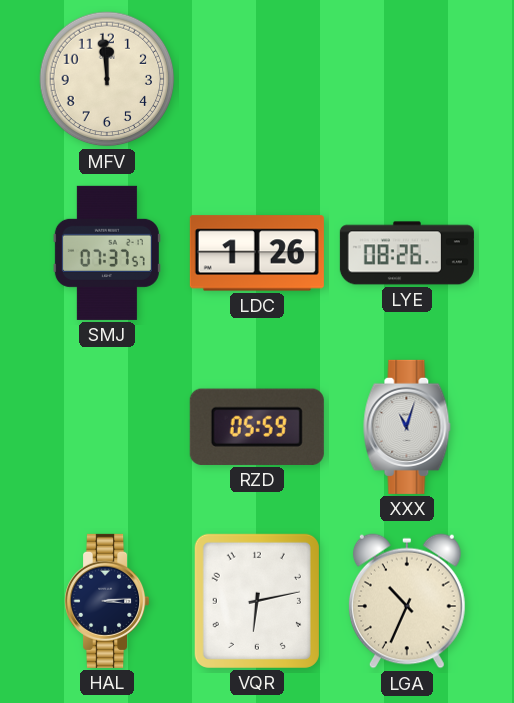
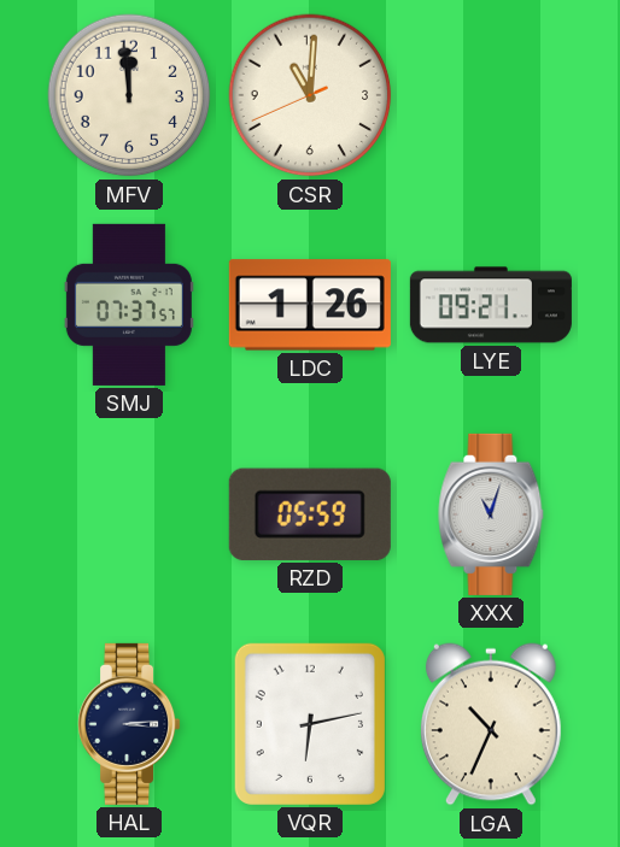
CSR: none -> 11:00
LYE: 08:26 -> 09:21
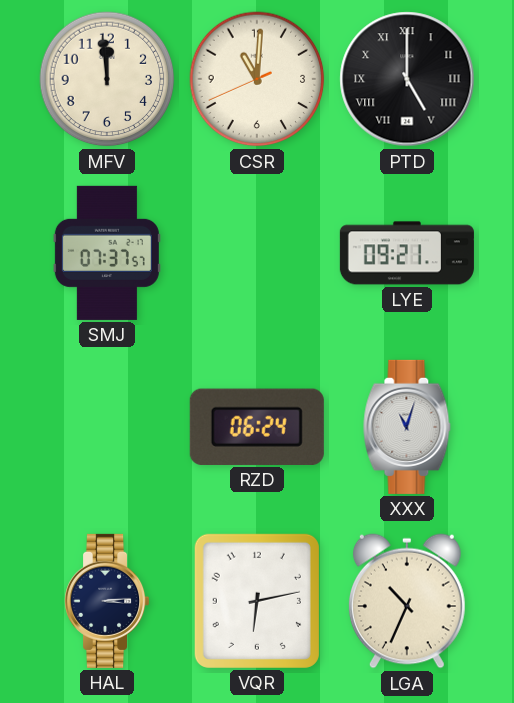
PTD: none -> 5:00
LDC: 1:26 -> none
RZD: 05:59 -> 06:24
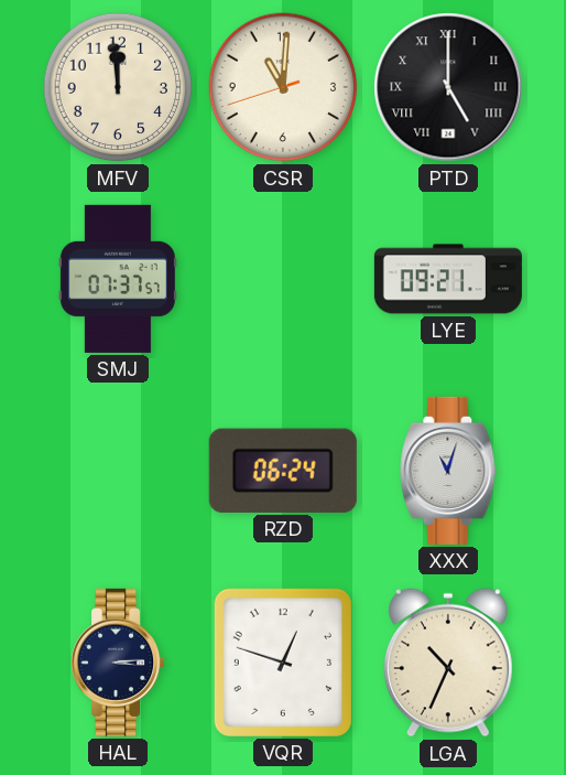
CSR: 11:00:41 -> 11:00:42
VQR: 6:13 -> 12:48
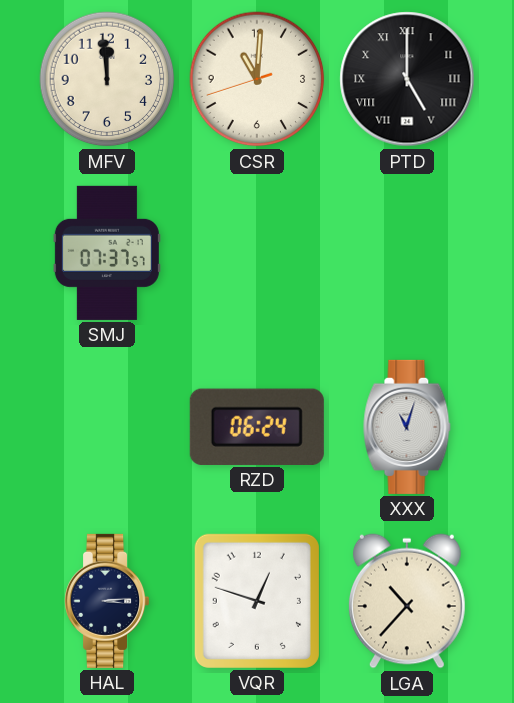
LYE: 09:21 -> none
LGA: 10:34 -> 10:37
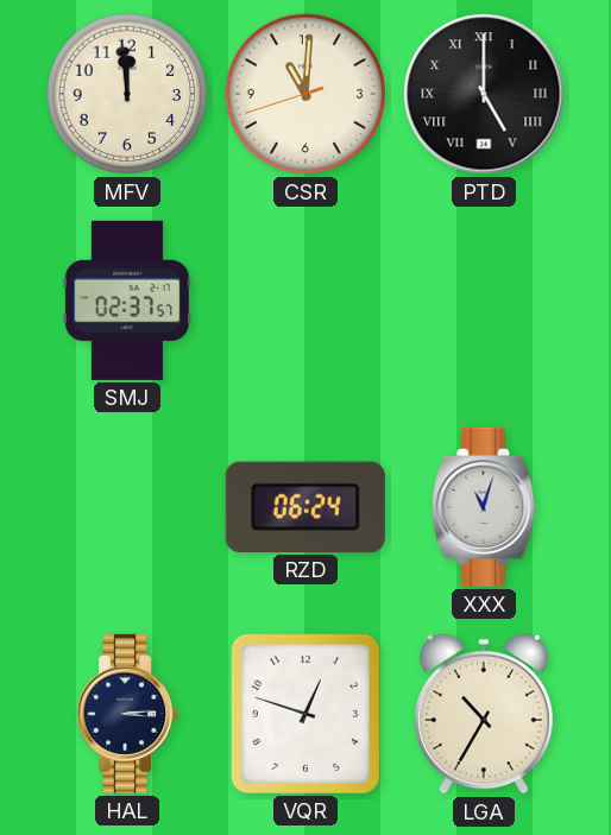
SMJ: 07:37 -> 02:37
LGA: 10:37 -> 10:35
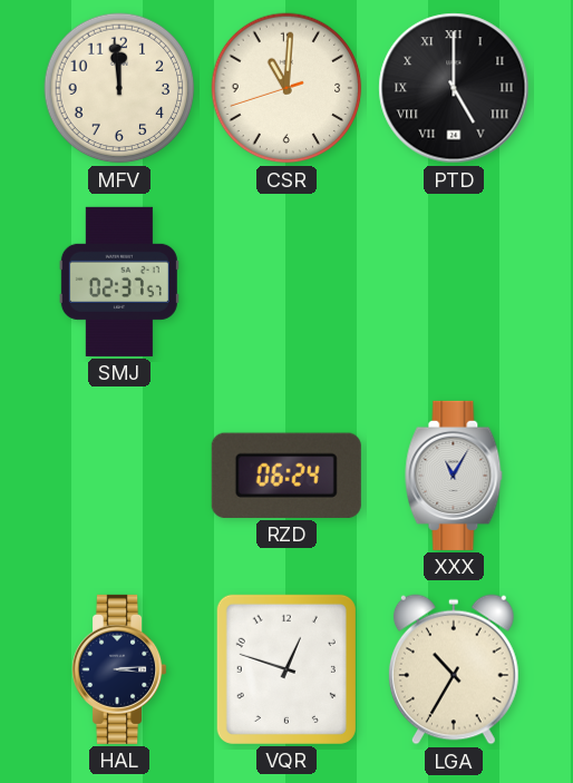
XXX: 11:03 -> 11:05
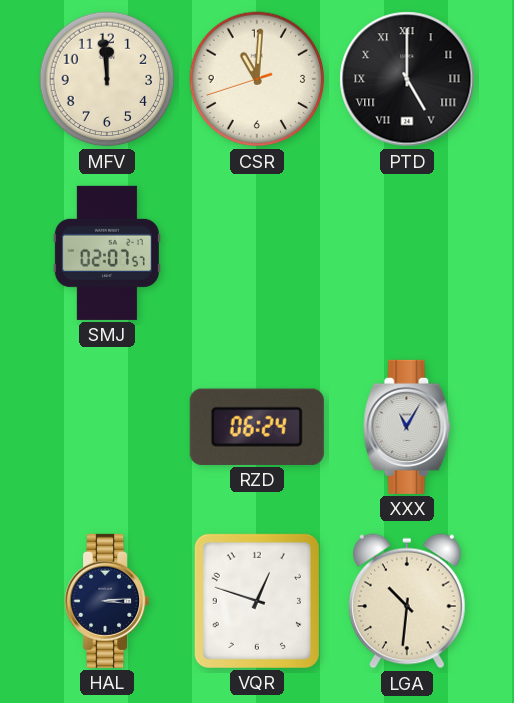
SMJ: 02:37 -> 02:07
LGA: 10:35 -> 10:31
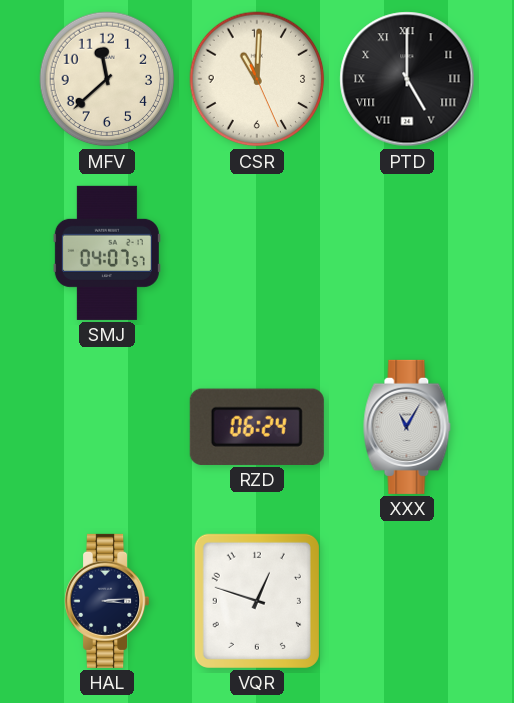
MFV: 11:59 -> 11:38
CSR: 11:00:42 -> 11:00:26
SMJ: 02:07 -> 04:07
LGA: 10:31 -> none
